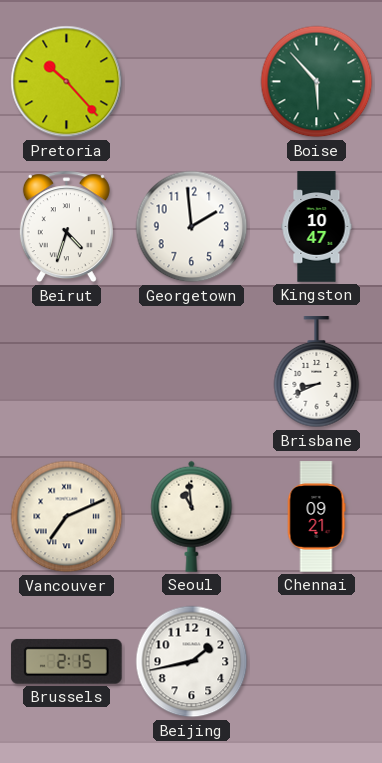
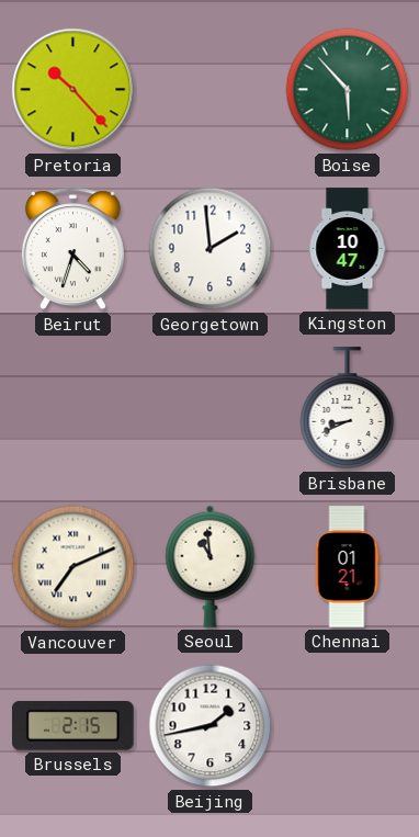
Chennai: 09:21 -> 01:21
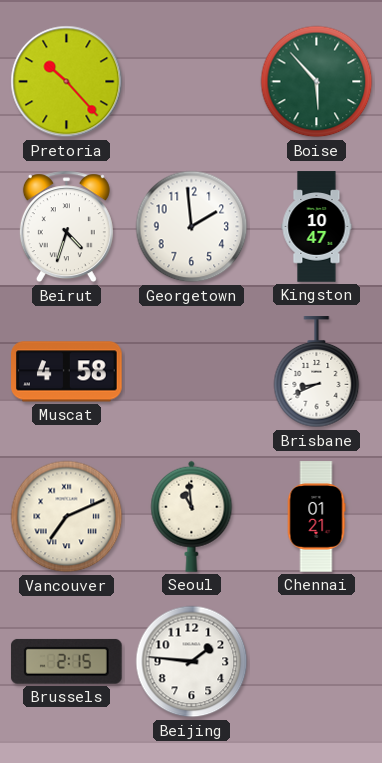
Muscat: none -> 4:58
Beijing: 1:43 -> 1:46
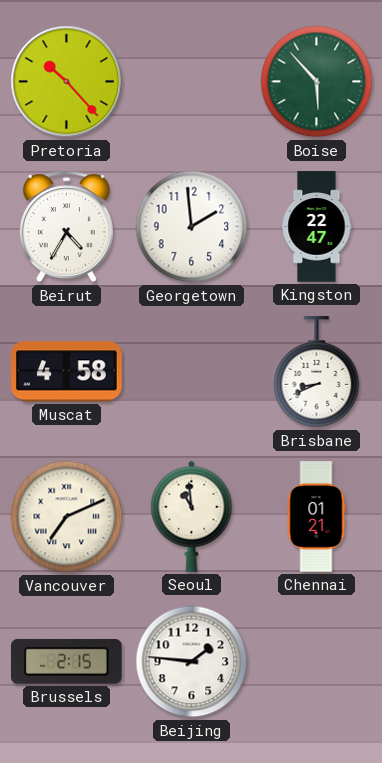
Beirut: 4:33 -> 4:35
Kingston: 10:47 -> 22:47
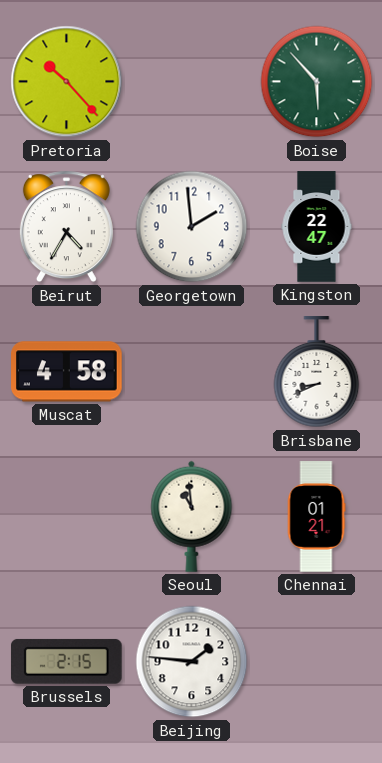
Vancouver: 7:11 -> none
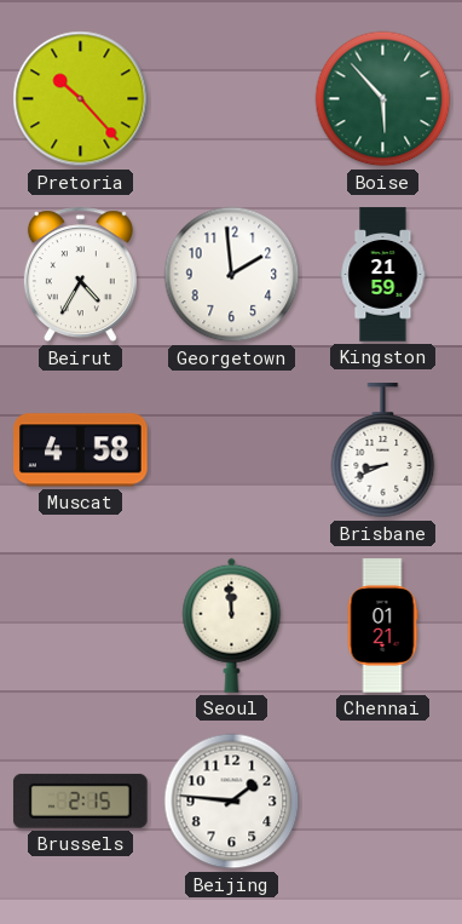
Kingston: 22:47 -> 21:59
Seoul: 10:59 -> 11:59
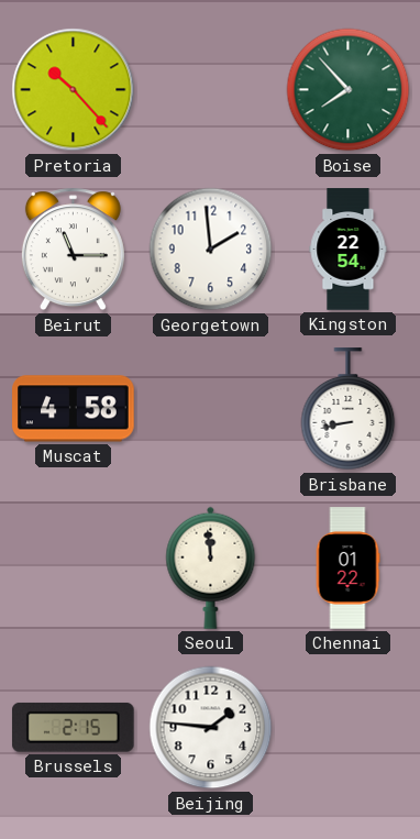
Boise: 5:53 -> 7:53
Beirut: 4:35 -> 11:15
Kingston: 21:59 -> 22:54
Brisbane: 8:41 -> 8:43
Chennai: 01:21 -> 01:22
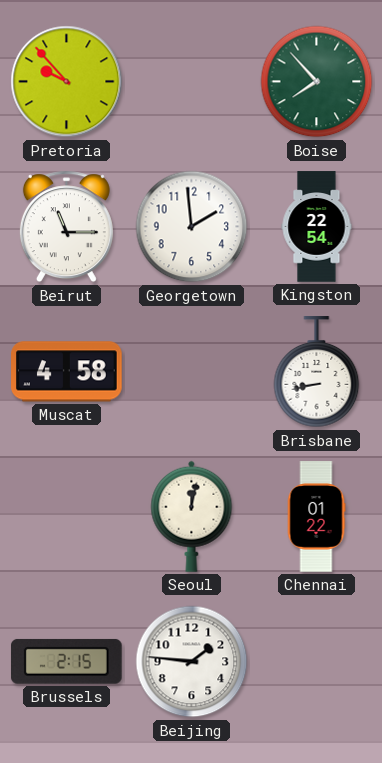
Pretoria: 10:23 -> 9:53
Seoul: 11:59 -> 12:02
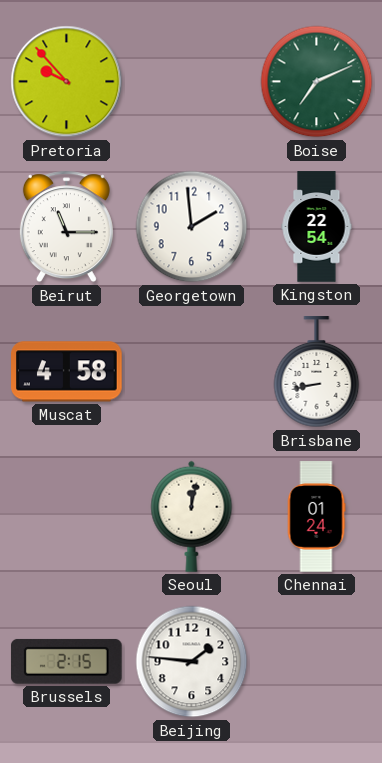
Boise: 7:53 -> 7:11
Chennai: 01:22 -> 01:24
